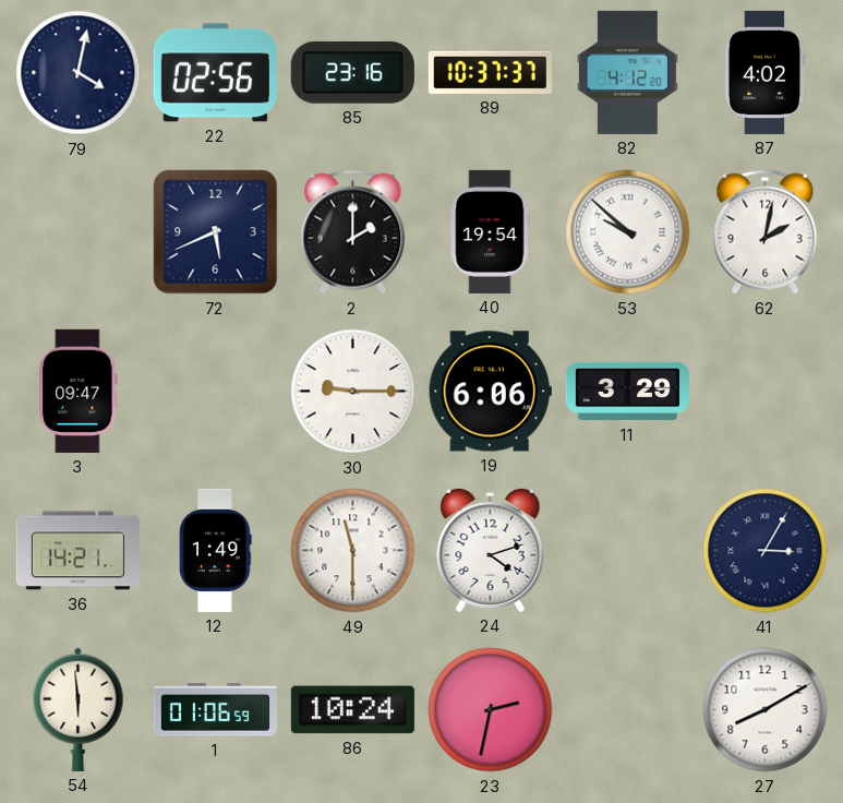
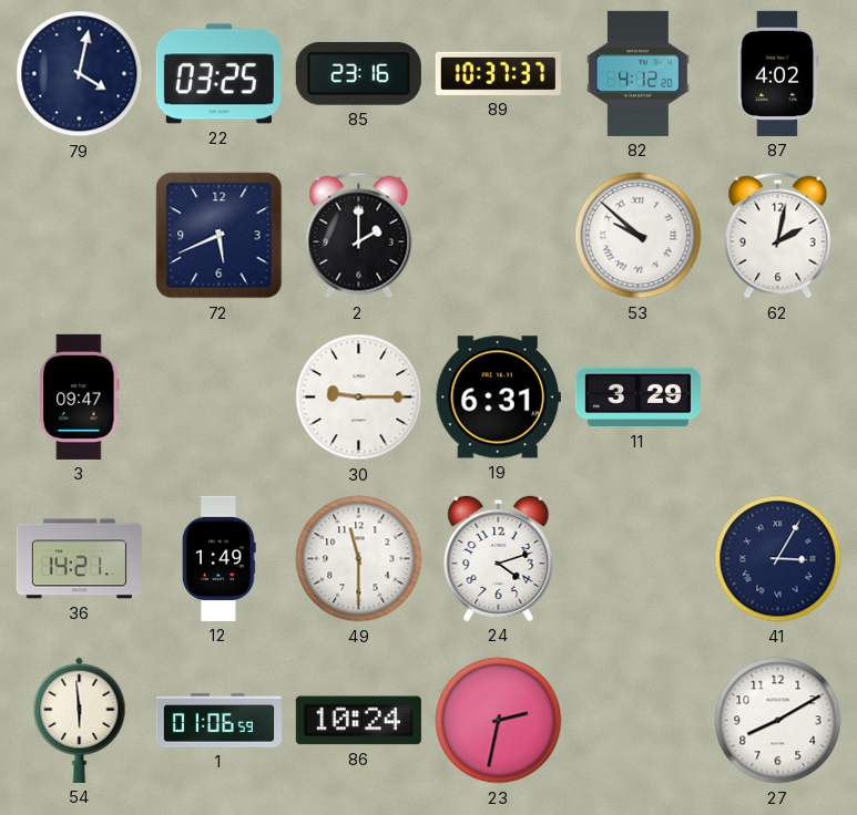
22: 02:56 -> 03:25
40: 19:54 -> none
19: 6:06 -> 6:31
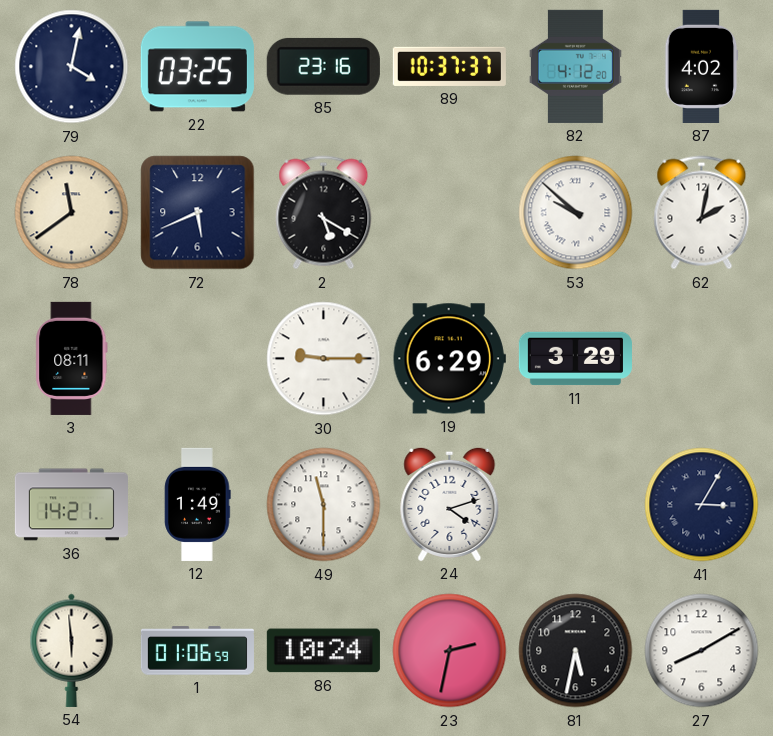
78: none -> 11:39
2: 2:00 -> 5:20
3: 09:47 -> 08:11
19: 6:31 -> 6:29
81: none -> 5:32
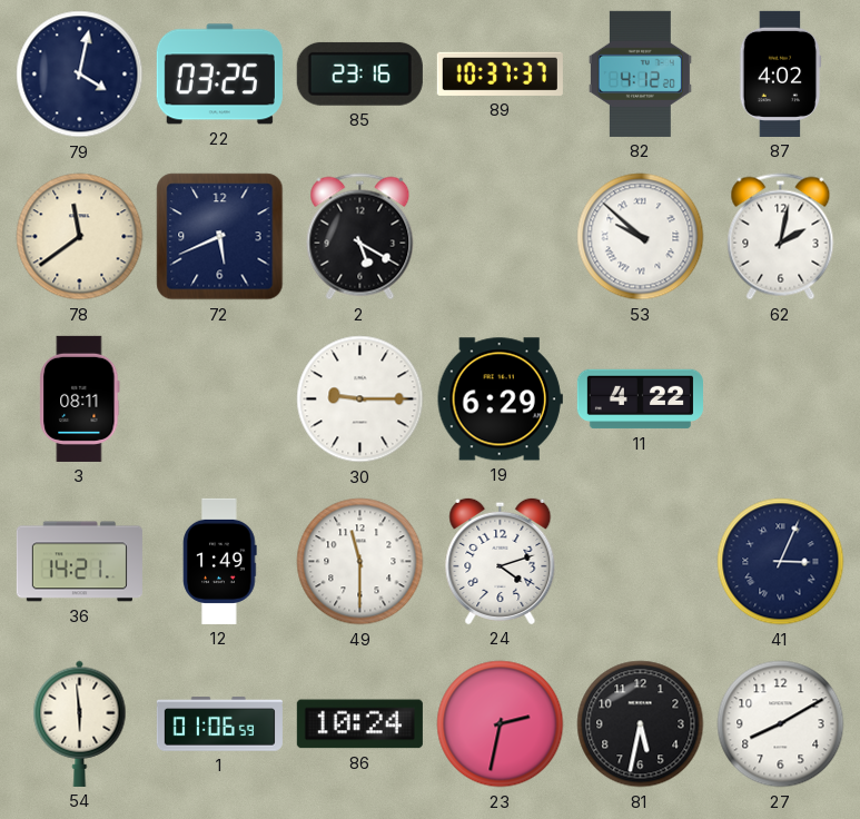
11: 3:29 -> 4:22
41: 3:05 -> 3:04
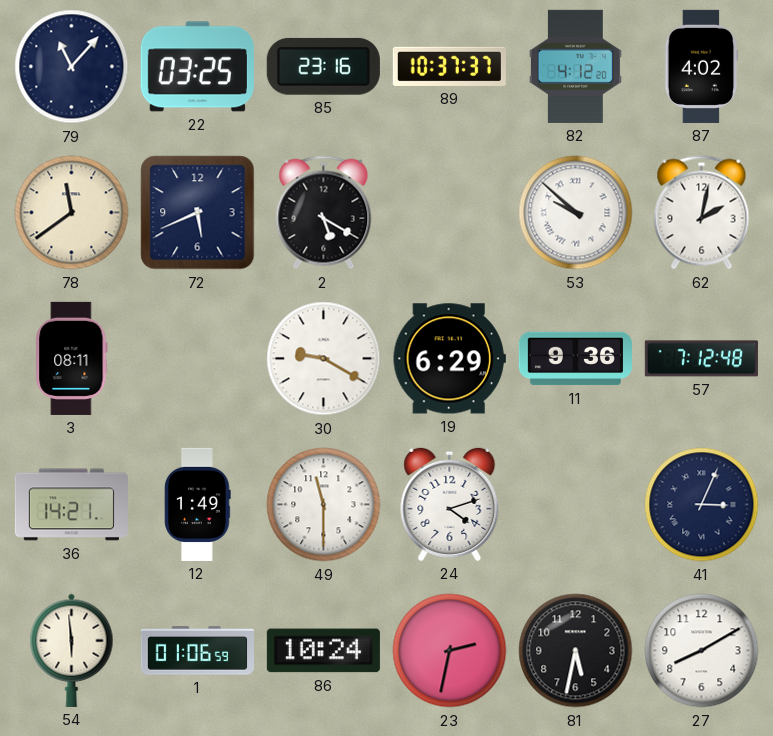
79: 4:02 -> 11:07
30: 9:15 -> 9:20
11: 4:22 -> 9:36
57: none -> 7:12
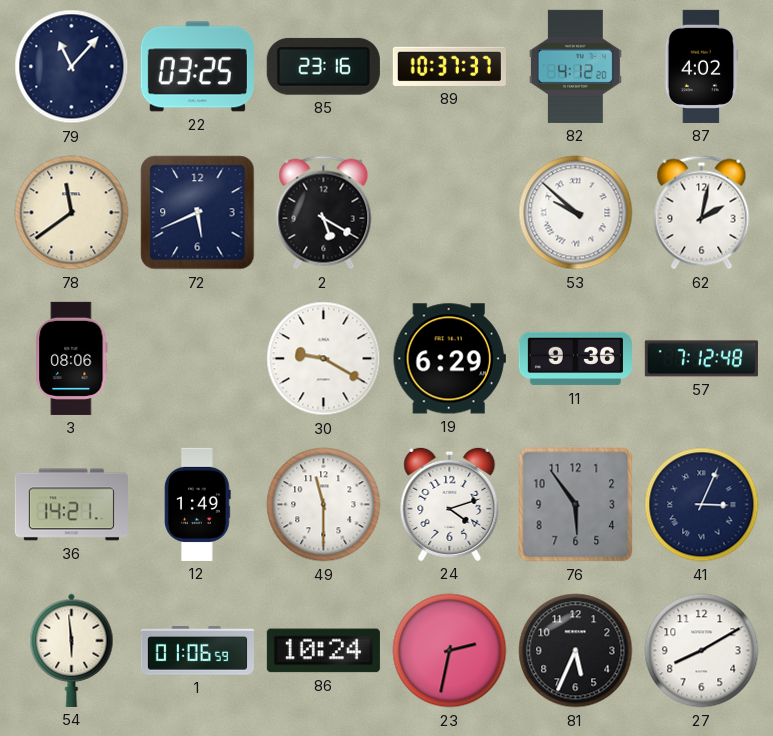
3: 08:11 -> 08:06
76: none -> 5:54
81: 5:32 -> 5:34
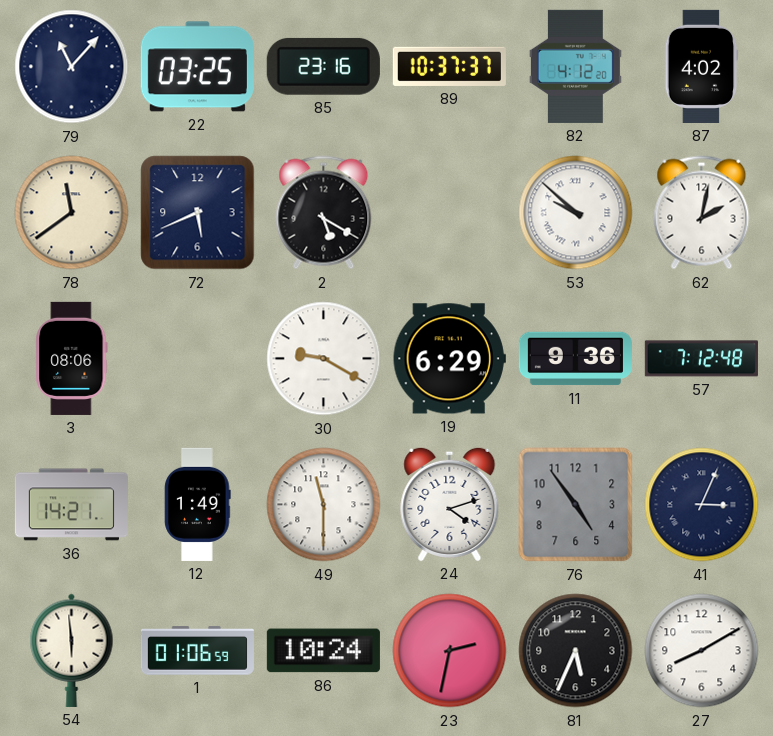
76: 5:54 -> 4:54
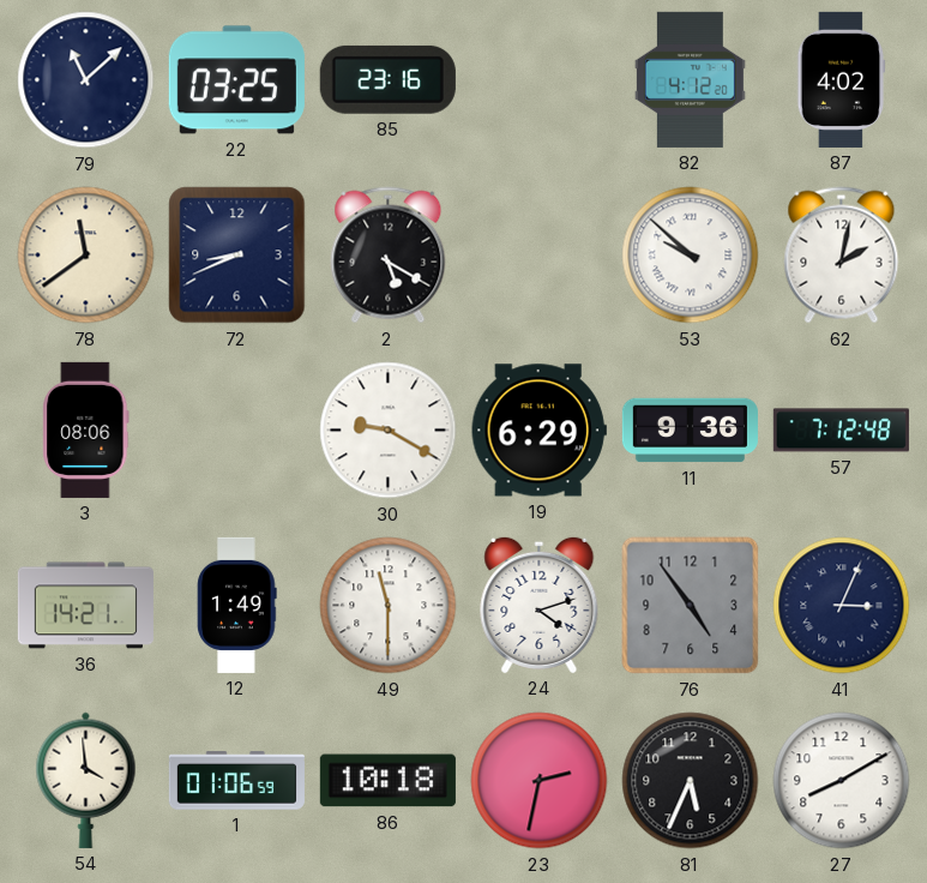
79: 11:07 -> 11:08
89: 10:37 -> none
72: 5:41 -> 8:41
54: 5:59 -> 3:59
86: 10:24 -> 10:18
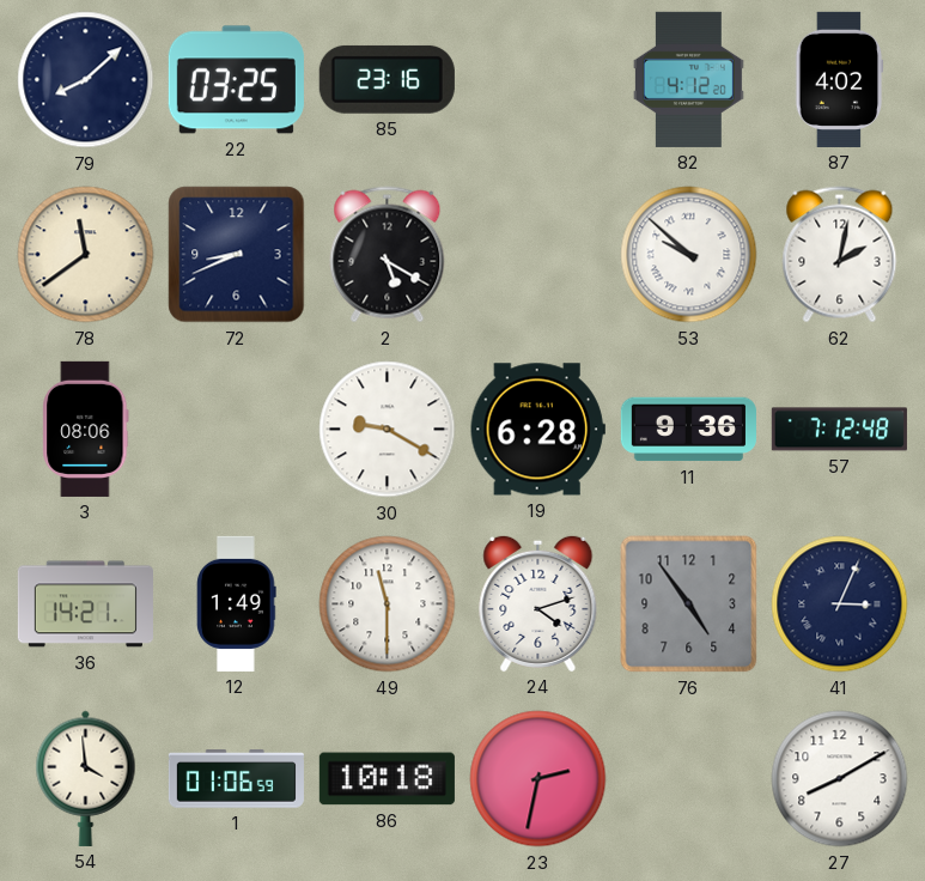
79: 11:08 -> 8:08
19: 6:29 -> 6:28
81: 5:34 -> none
